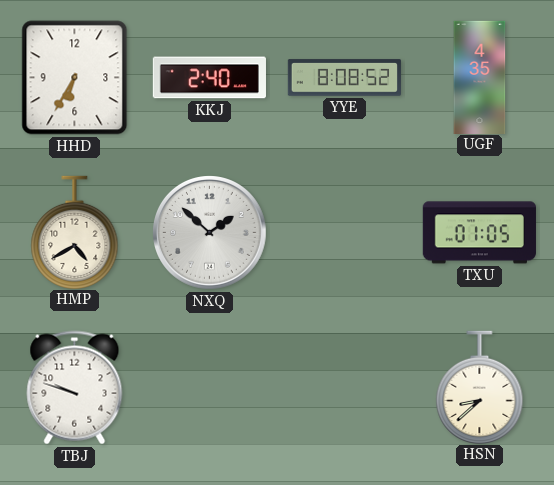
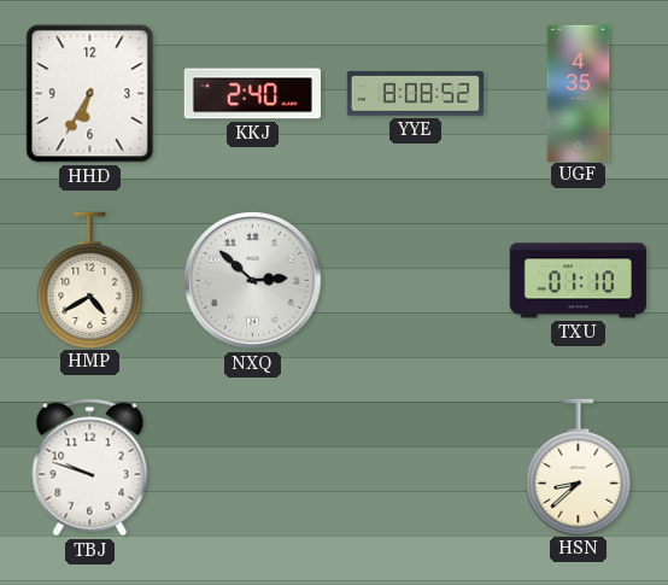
NXQ: 1:52 -> 2:52
TXU: 01:05 -> 01:10
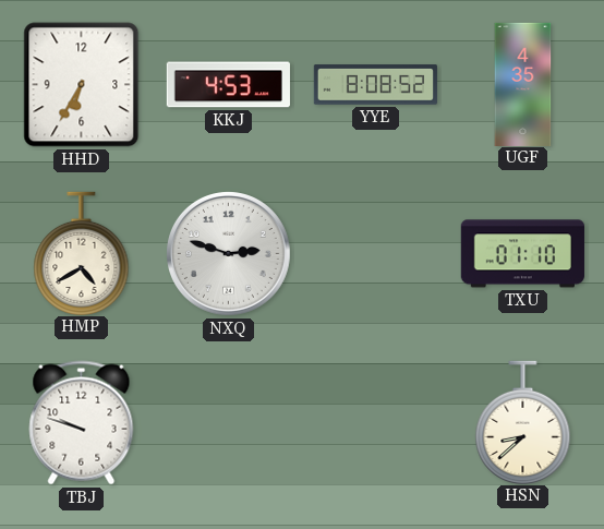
KKJ: 2:40 -> 4:53
NXQ: 2:52 -> 2:48
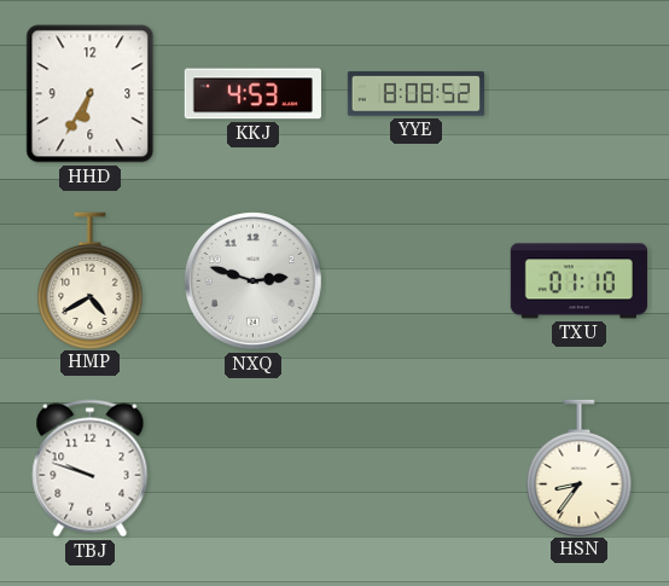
UGF: 4:35 -> none
HSN: 8:38 -> 8:36
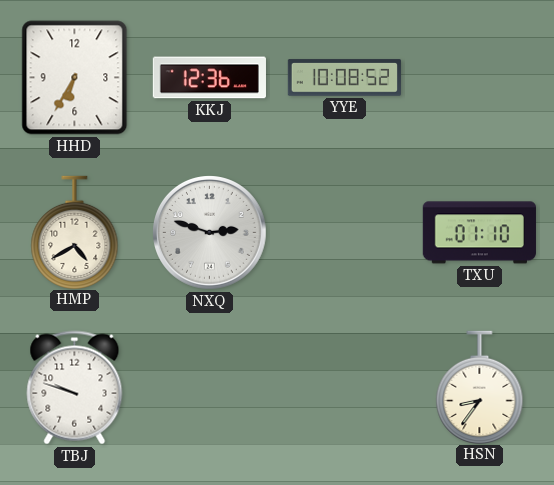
KKJ: 4:53 -> 12:36
YYE: 8:08 -> 10:08
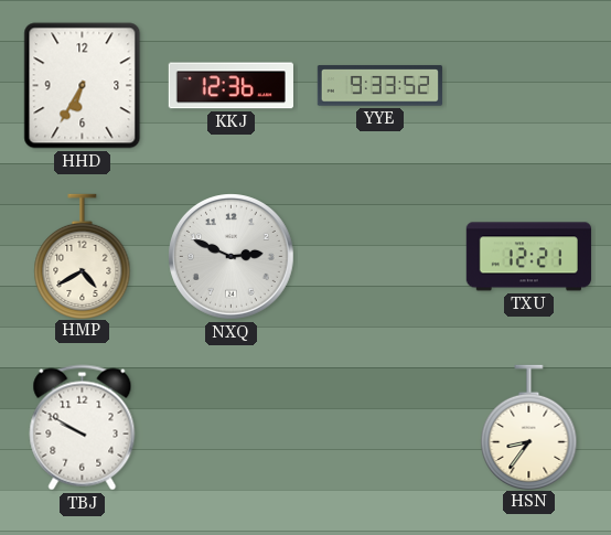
YYE: 10:08 -> 9:33
NXQ: 2:48 -> 2:49
TXU: 01:10 -> 12:21
TBJ: 9:48 -> 9:50
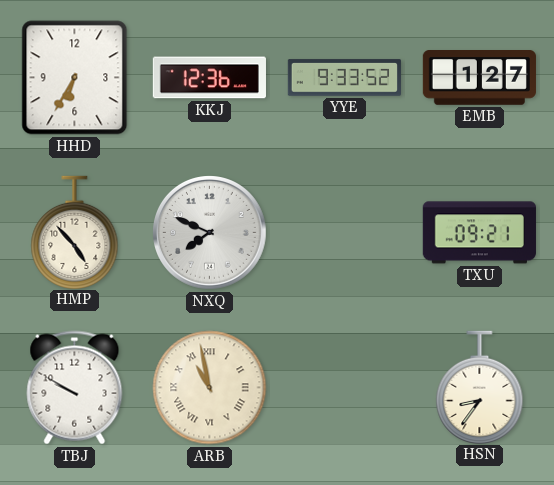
EMB: none -> 1:27
HMP: 4:40 -> 4:53
NXQ: 2:49 -> 7:49
TXU: 12:21 -> 09:21
ARB: none -> 10:58
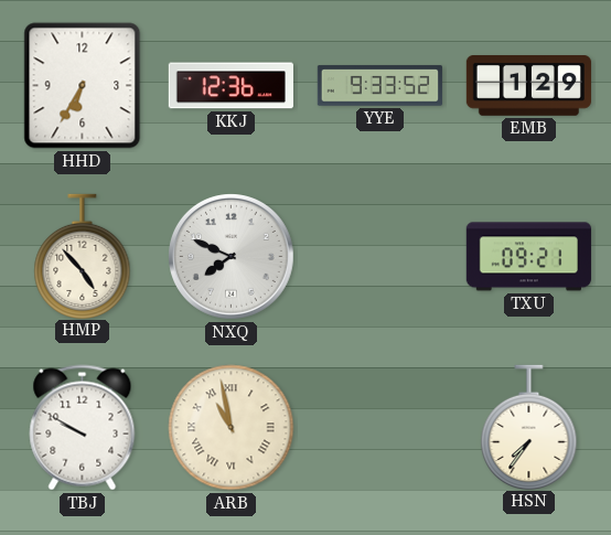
EMB: 1:27 -> 1:29
HSN: 8:36 -> 7:36
